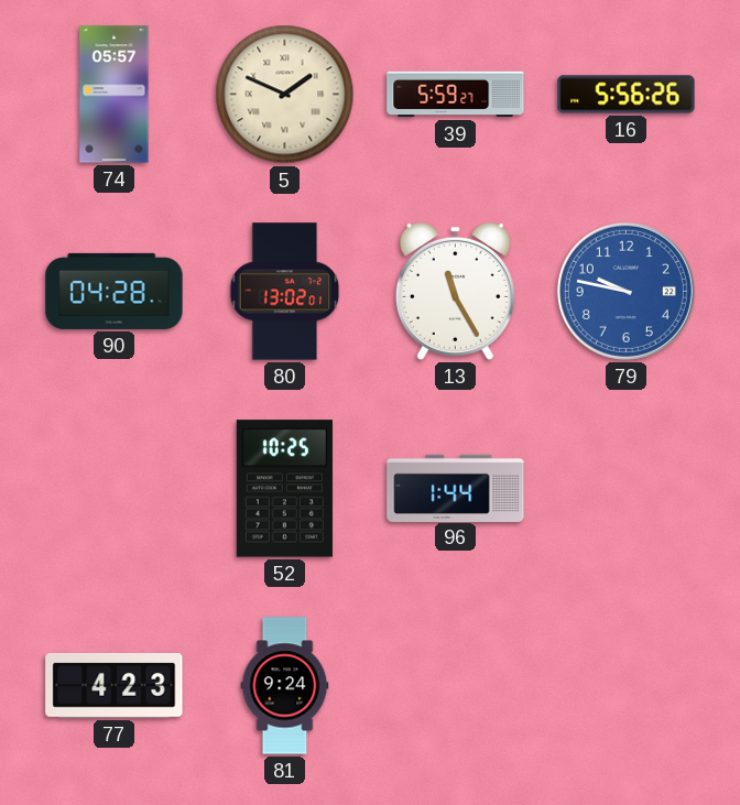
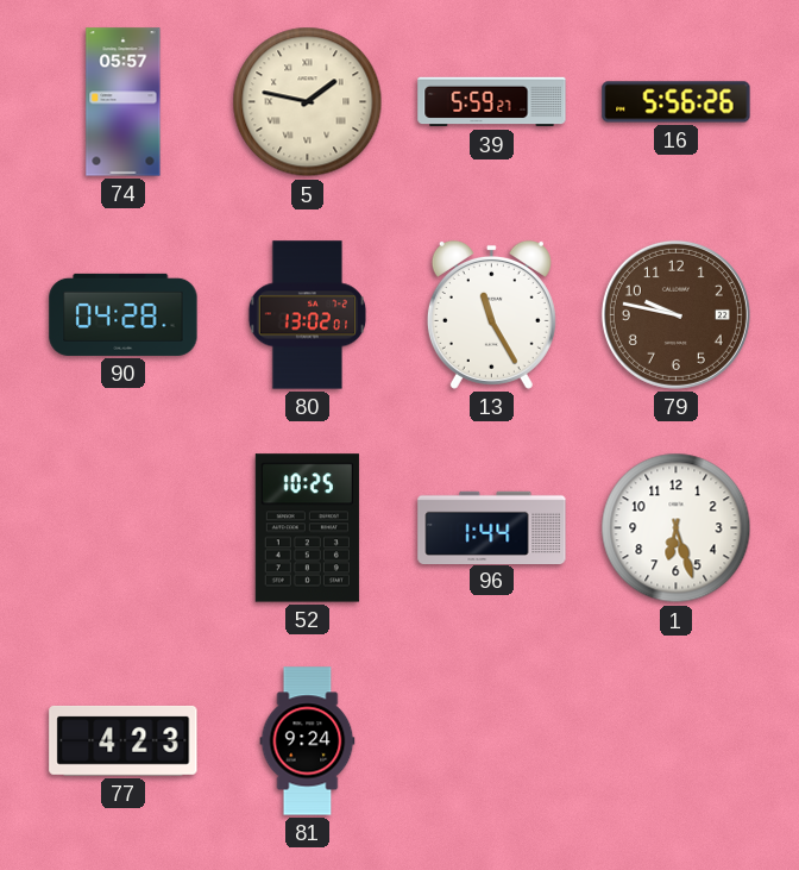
5: 1:49 -> 1:47
79 dial: blue -> brown
1: none -> 6:27
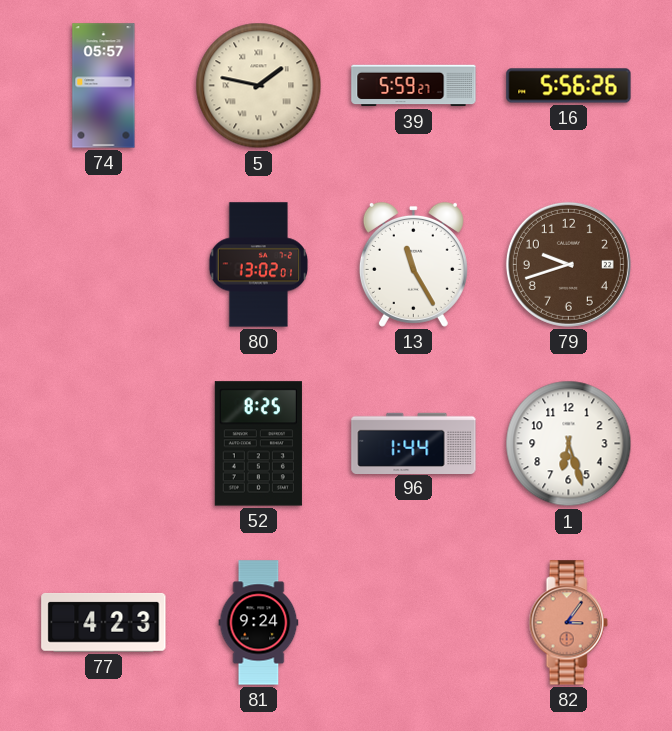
90: 04:28 -> none
79: 9:47 -> 9:42
52: 10:25 -> 8:25
82: none -> 3:06
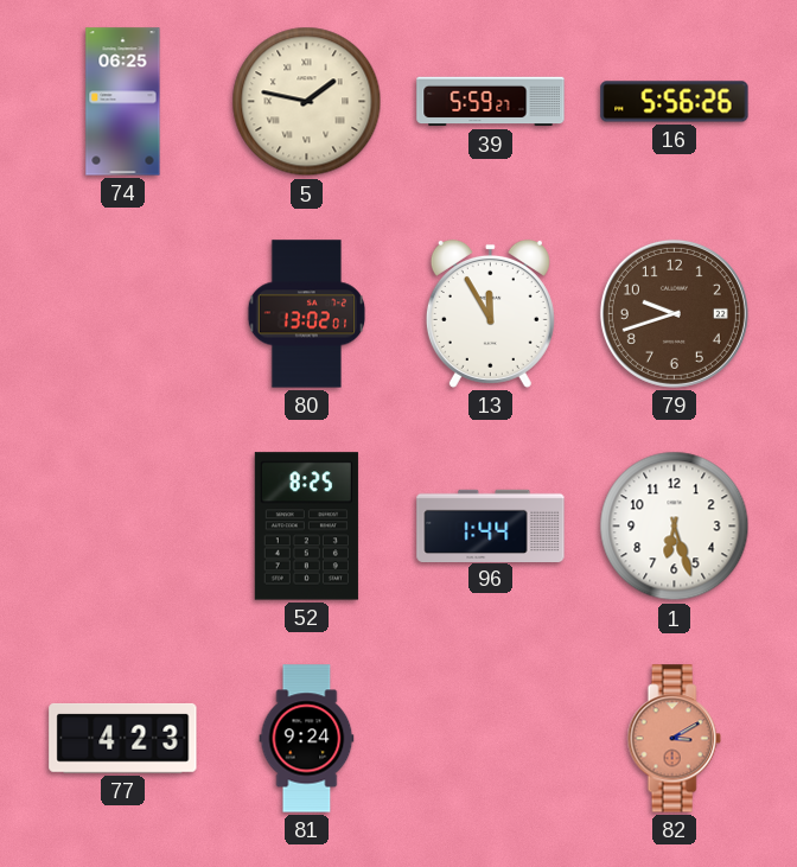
74: 05:57 -> 06:25
13: 11:25 -> 11:55
82: 3:06 -> 3:10
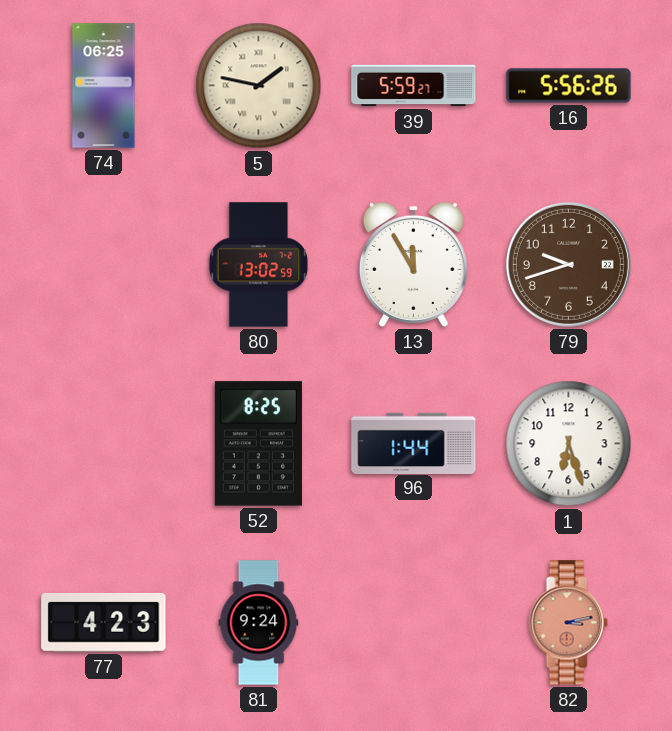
80: 13:02:01 -> 13:02:59
82: 3:10 -> 3:13
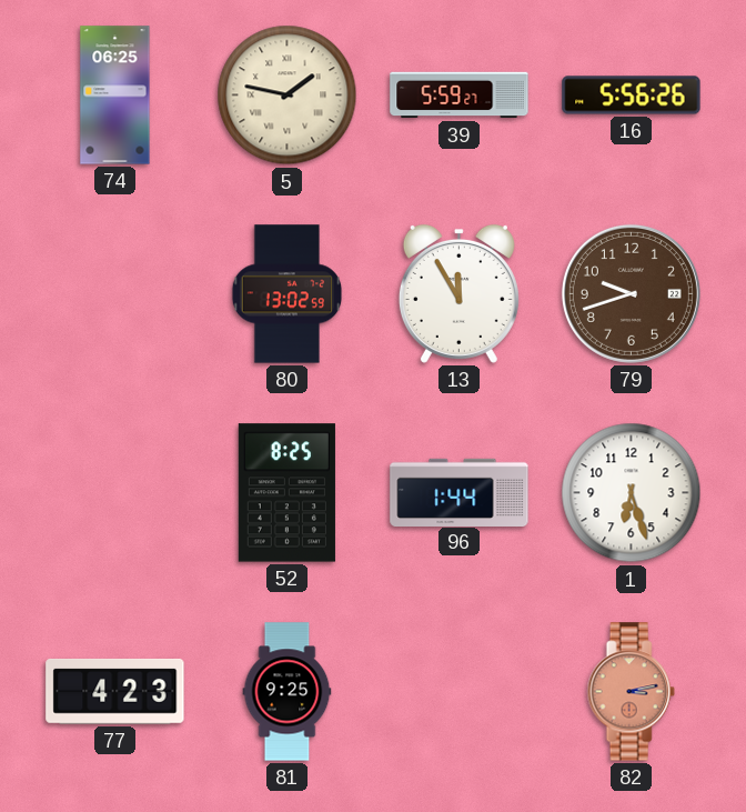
81: 9:24 -> 9:25
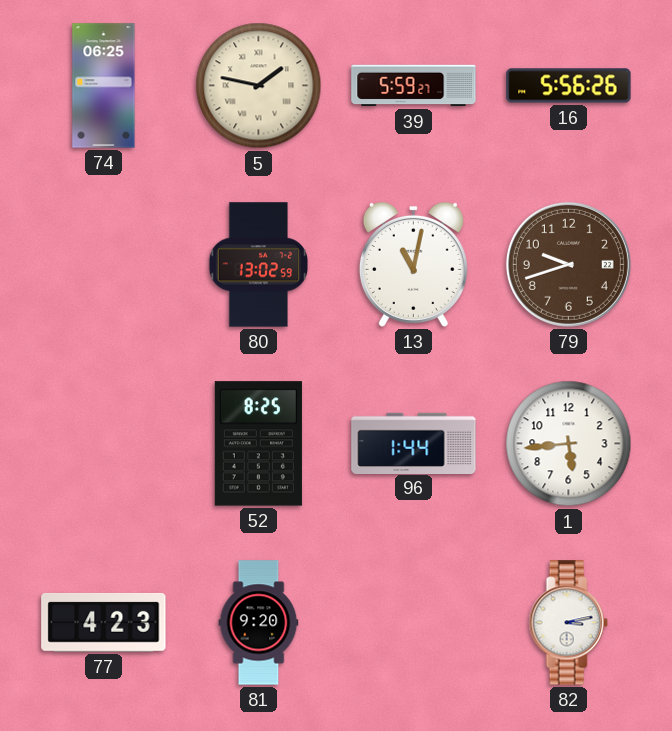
13: 11:55 -> 11:02
1: 6:27 -> 5:44
81: 9:25 -> 9:20
82 dial: salmon -> white
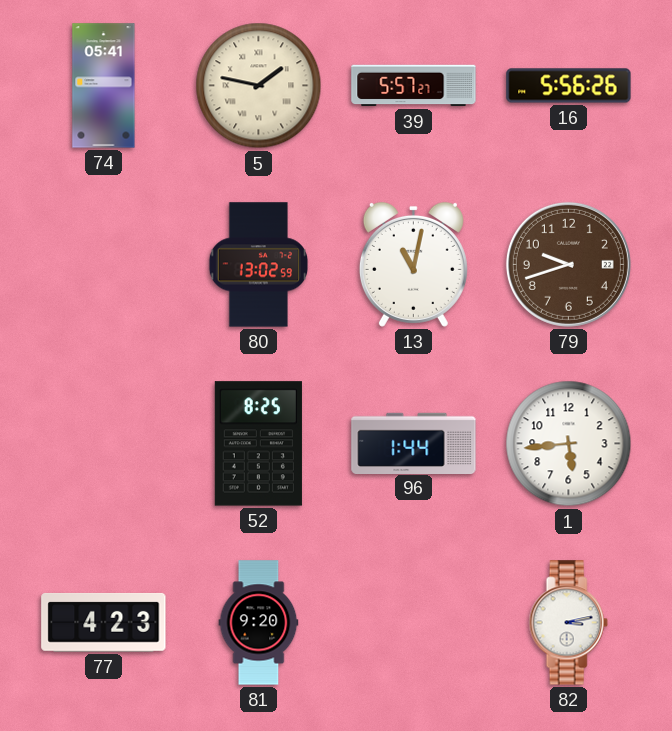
74: 06:25 -> 05:41
39: 5:59 -> 5:57
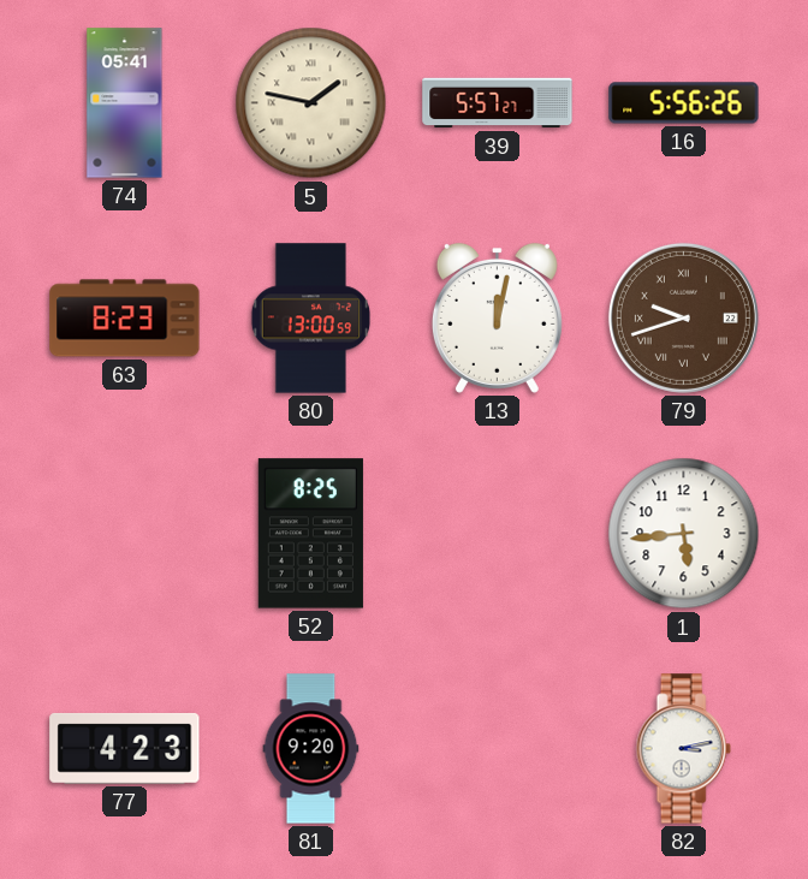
63: none -> 8:23
80: 13:02 -> 13:00
13: 11:02 -> 12:02
79 numerals: Arabic -> Roman
96: 1:44 -> none
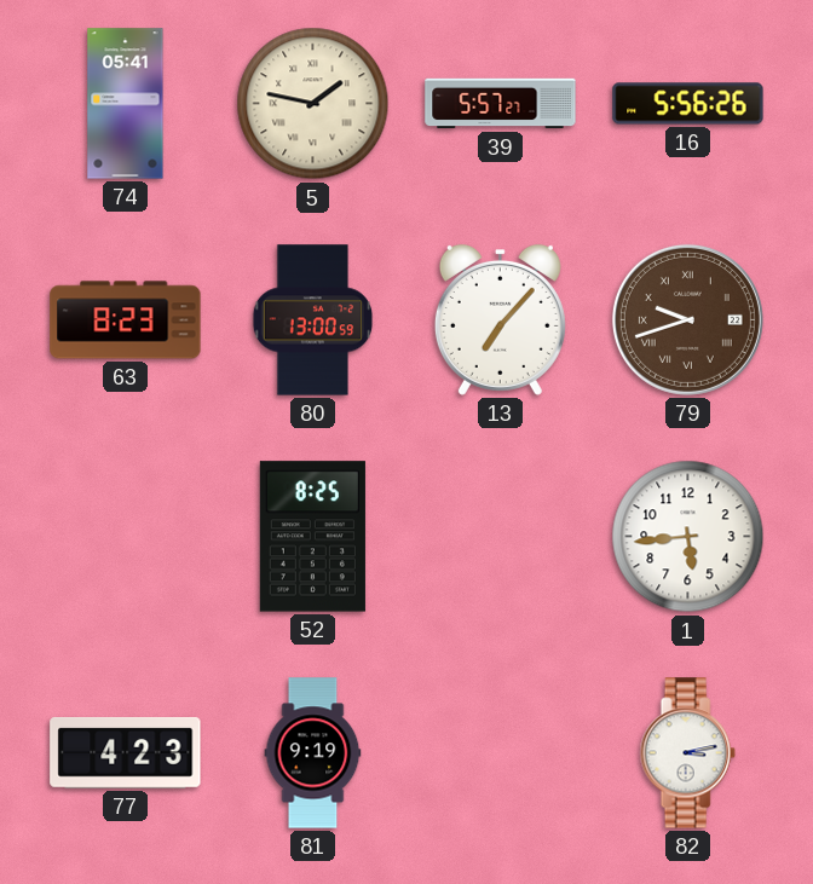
13: 12:02 -> 7:07
81: 9:20 -> 9:19
